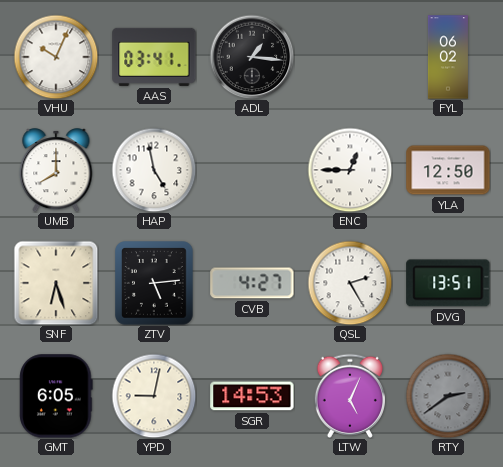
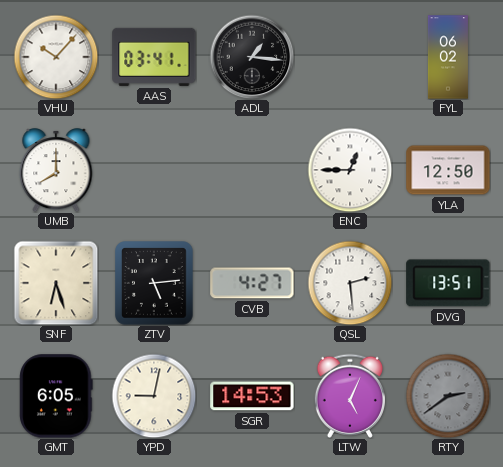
VHU: 10:04 -> 10:07
HAP: 4:58 -> none
QSL: 2:25 -> 2:29
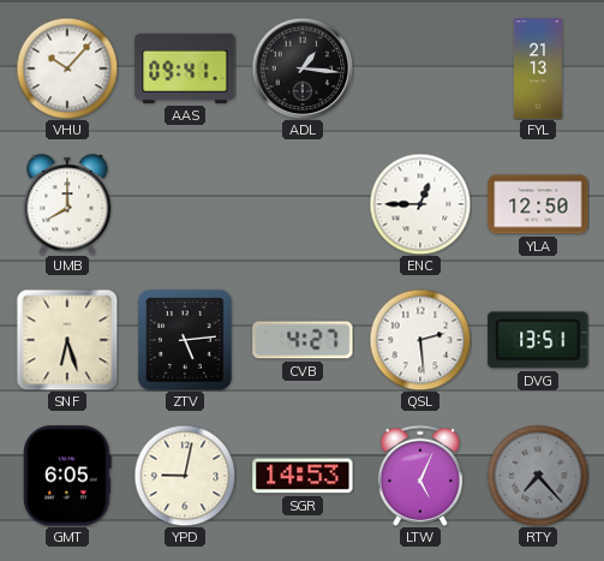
AAS: 03:41 -> 09:41
FYL: 06:02 -> 21:13
RTY: 2:39 -> 7:23
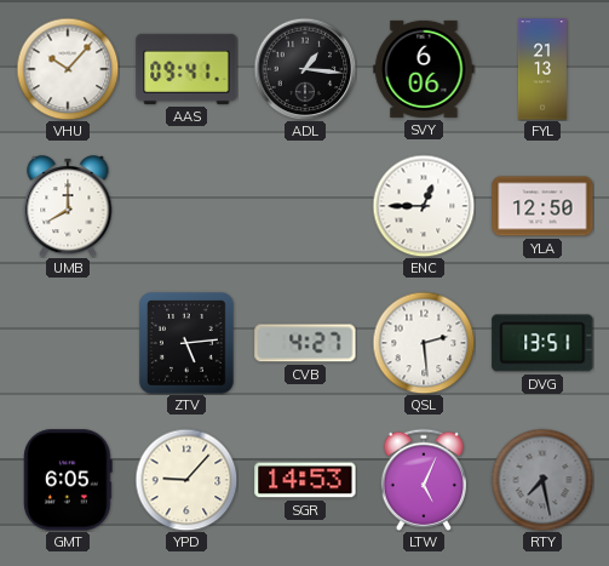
SVY: none -> 6:06
SNF: 6:27 -> none
YPD: 9:02 -> 9:07
RTY: 7:23 -> 7:28
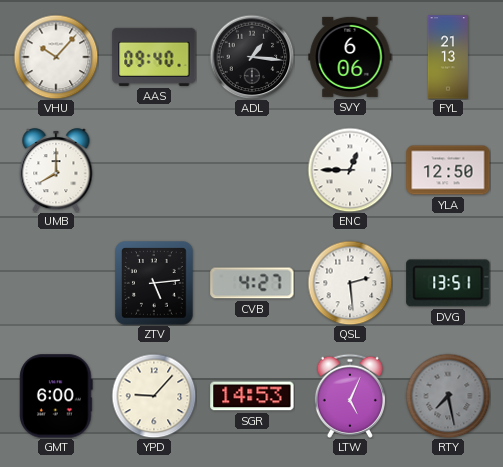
AAS: 09:41 -> 09:40
GMT: 6:05 -> 6:00
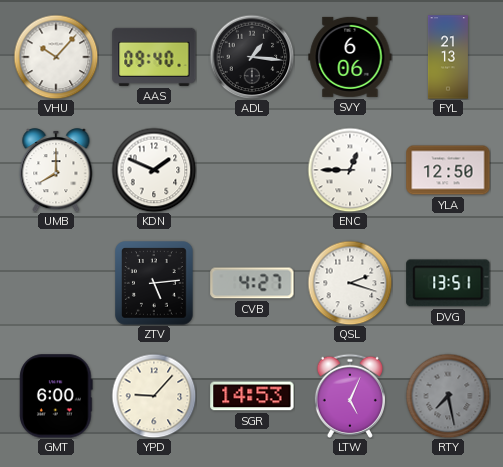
KDN: none -> 1:49
QSL: 2:29 -> 2:18
